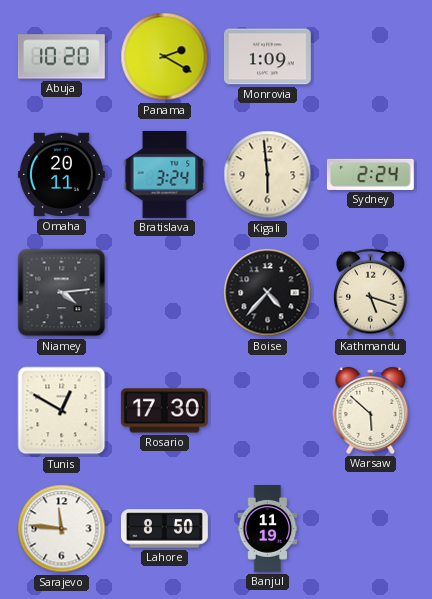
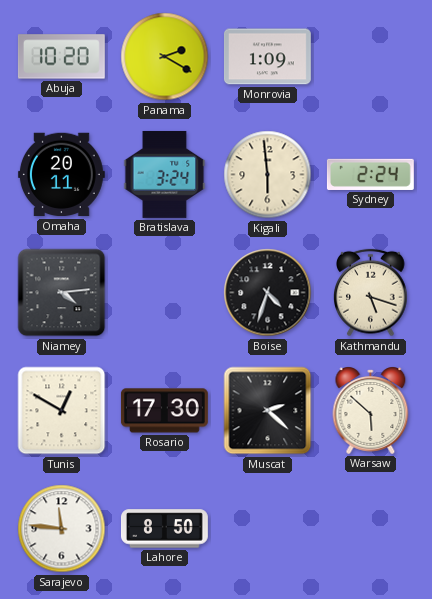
Boise: 4:37 -> 4:33
Muscat: none -> 2:22
Banjul: 11:19 -> none
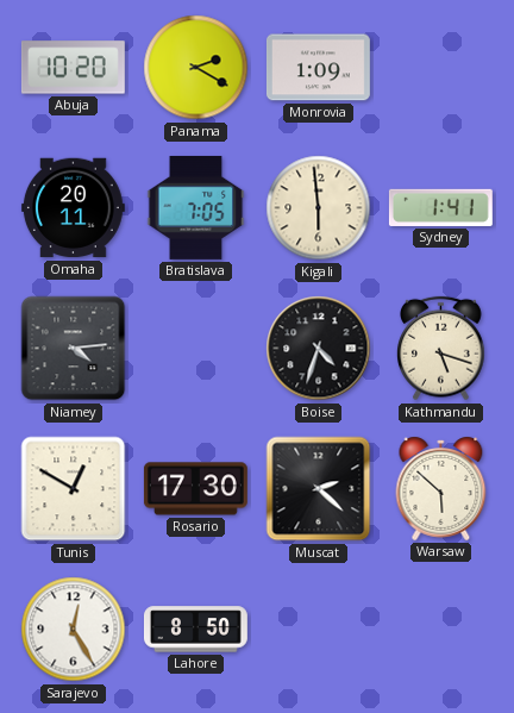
Bratislava: 3:24 -> 7:05
Sydney: 2:24 -> 1:41
Sarajevo: 11:46 -> 12:25
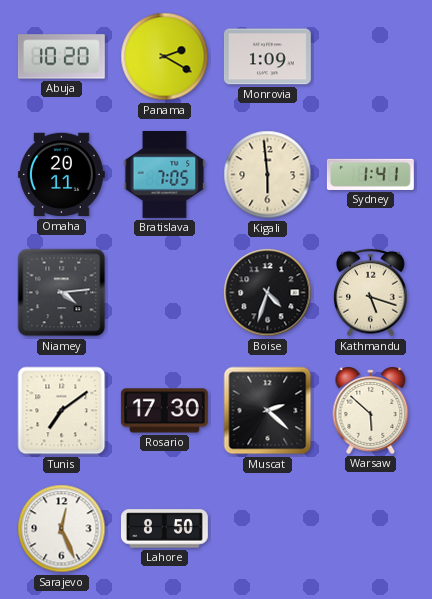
Tunis: 12:50 -> 7:09
Sarajevo: 12:25 -> 12:26
